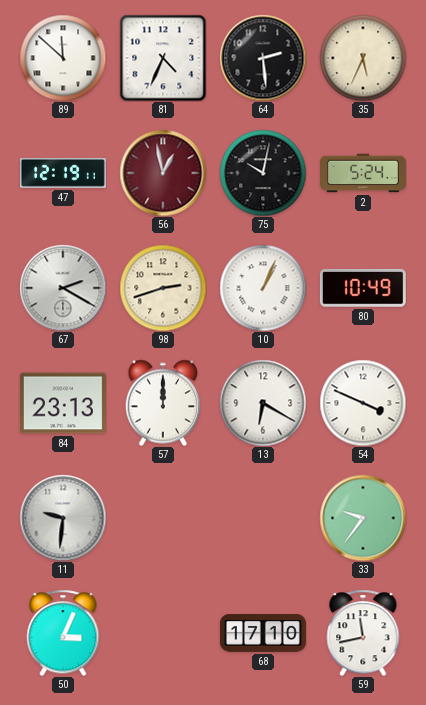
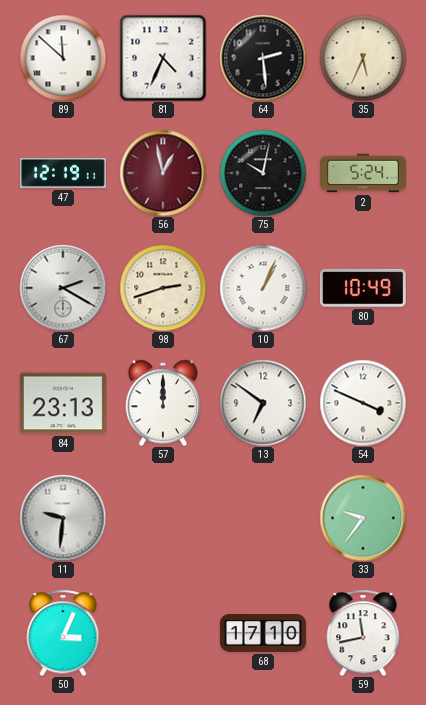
13: 6:20 -> 6:51
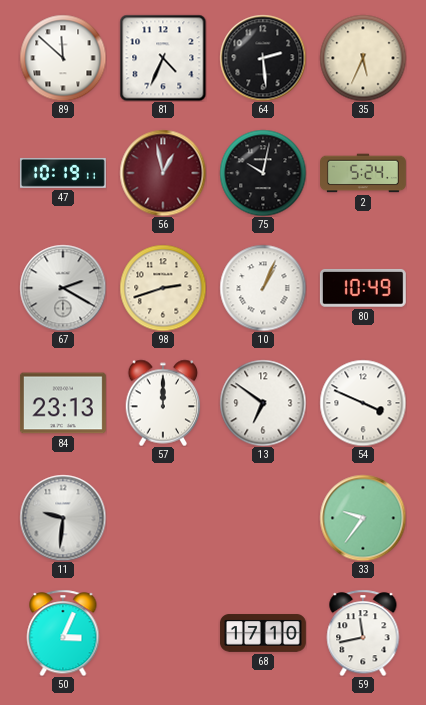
47: 12:19 -> 10:19
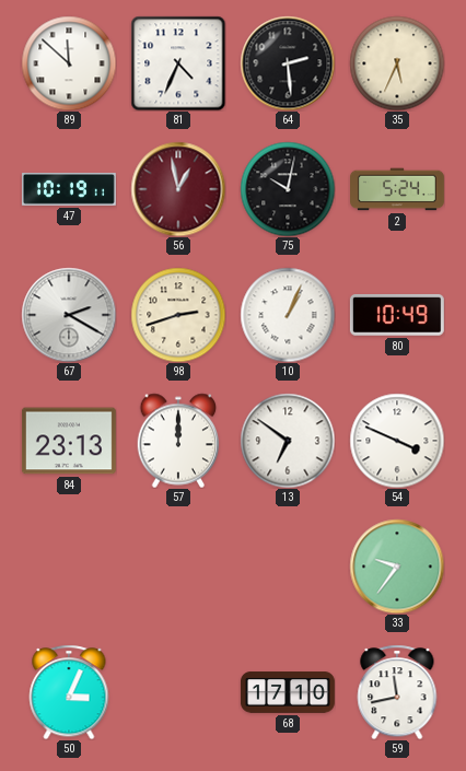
11: 9:31 -> none
